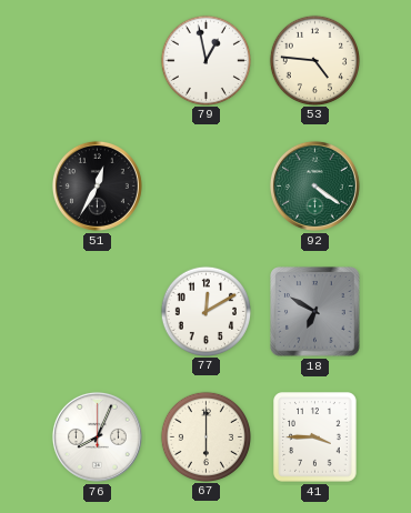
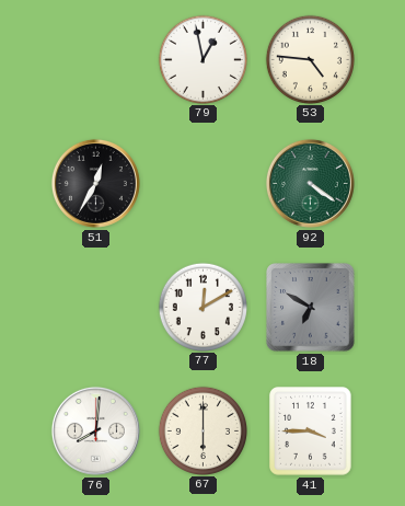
76: 8:04 -> 8:01
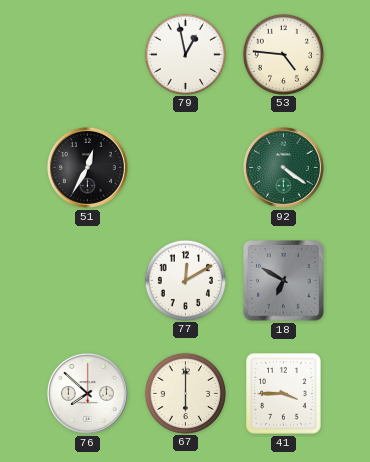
76: 8:01 -> 7:52
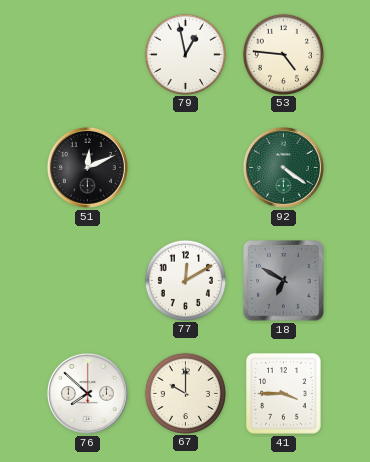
51: 12:35 -> 12:11
67: 6:00 -> 10:00
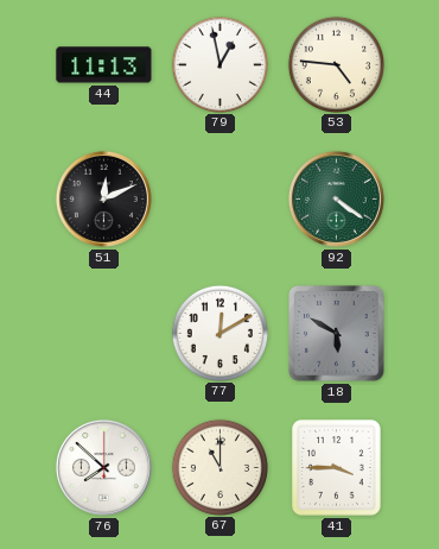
44: none -> 11:13
18: 6:50 -> 5:50
67: 10:00 -> 11:00
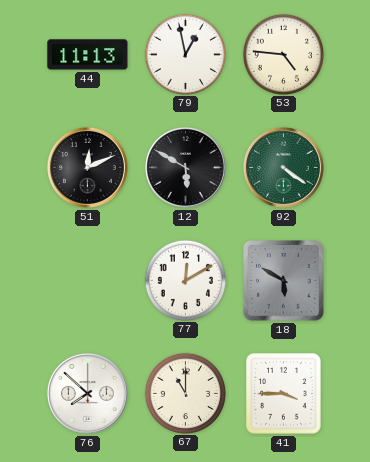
12: none -> 5:50
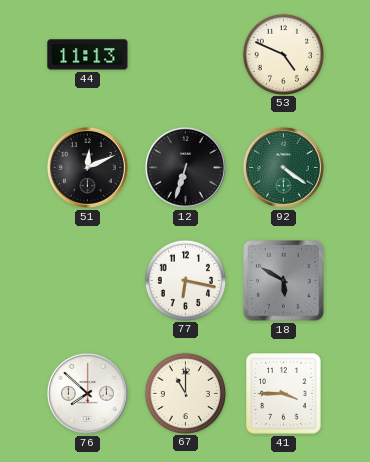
79: 12:58 -> none
53: 4:46 -> 4:49
12: 5:50 -> 6:33
77: 12:10 -> 6:17
